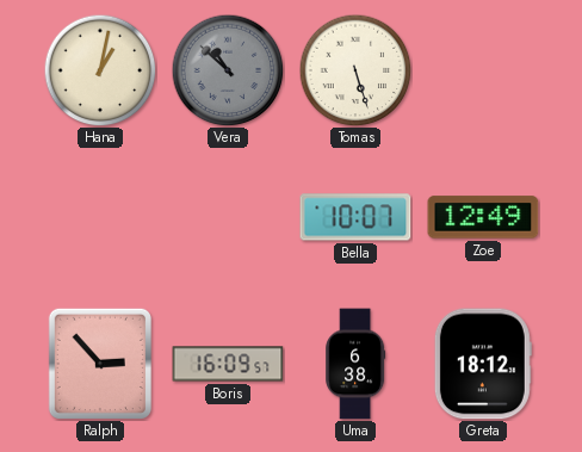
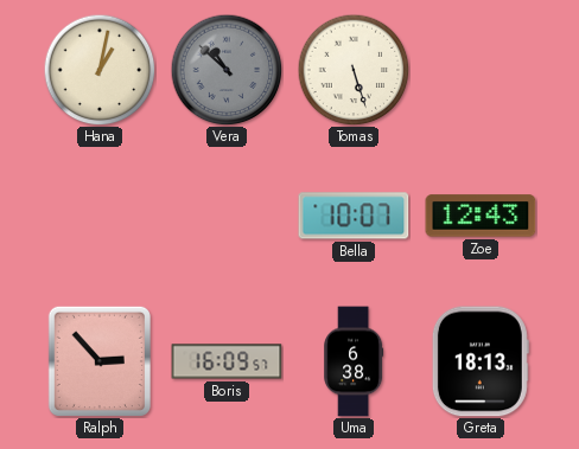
Zoe: 12:49 -> 12:43
Greta: 18:12 -> 18:13
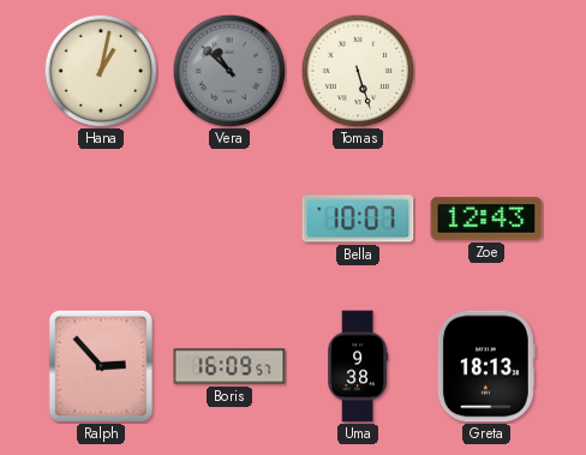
Uma: 6:38 -> 9:38
